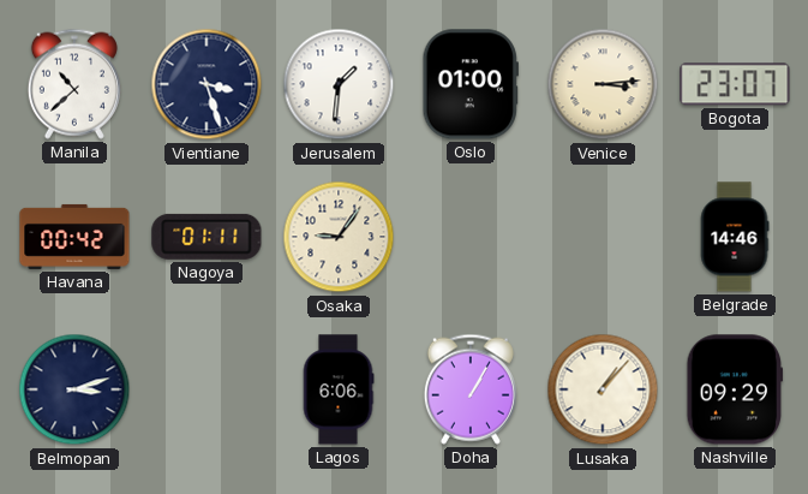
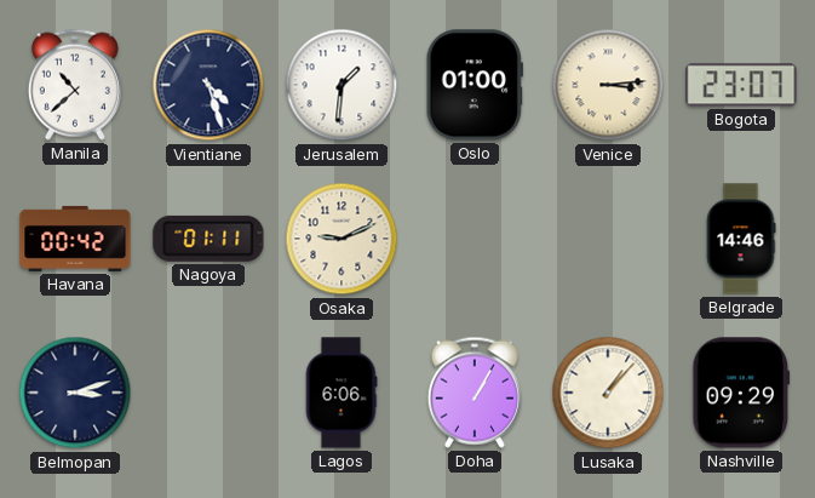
Vientiane: 3:27 -> 4:27
Osaka: 9:06 -> 9:11
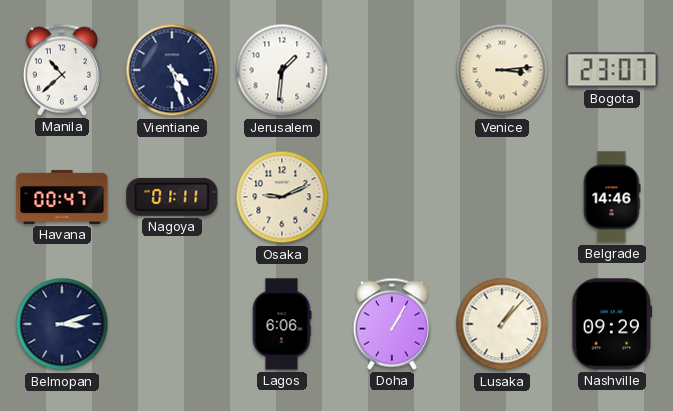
Oslo: 01:00 -> none
Havana: 00:42 -> 00:47
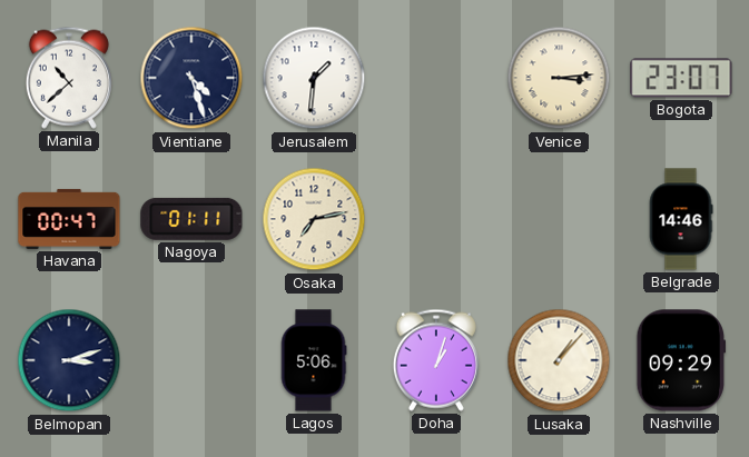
Osaka: 9:11 -> 7:13
Lagos: 6:06 -> 5:06
Doha: 1:05 -> 1:03
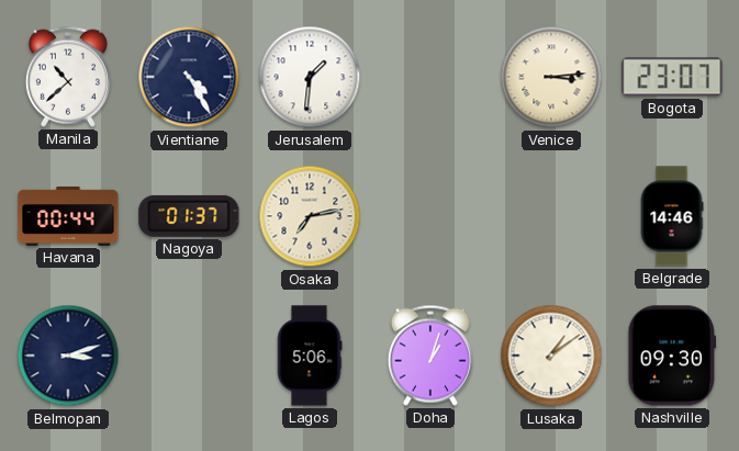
Vientiane: 4:27 -> 4:25
Havana: 00:47 -> 00:44
Nagoya: 01:11 -> 01:37
Lusaka: 1:07 -> 1:09
Nashville: 09:29 -> 09:30
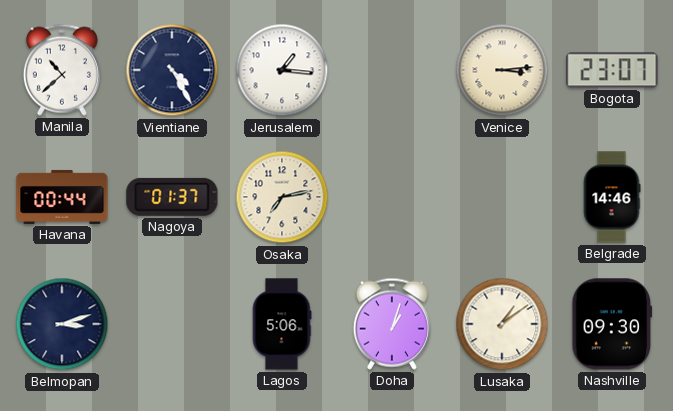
Jerusalem: 1:31 -> 1:16
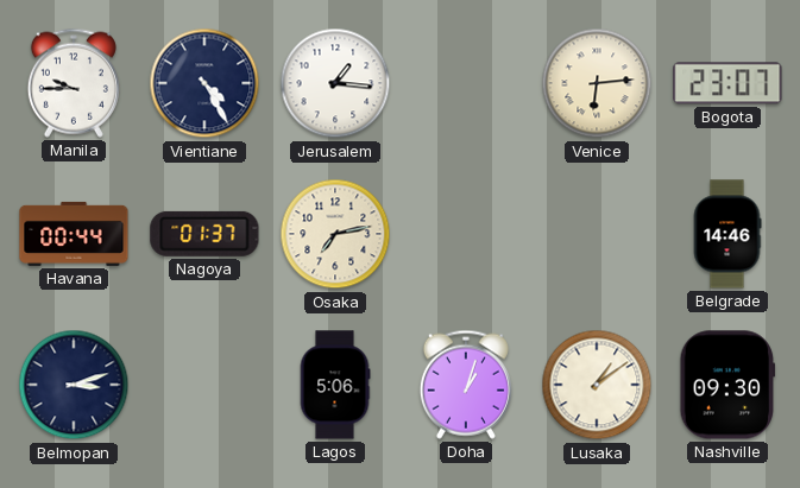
Manila: 10:38 -> 9:45
Venice: 3:14 -> 6:14
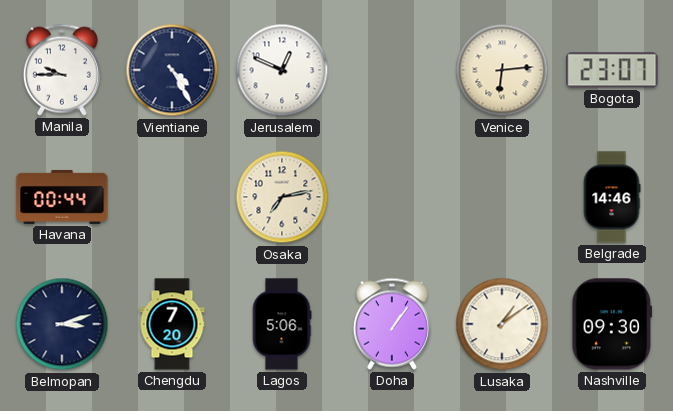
Jerusalem: 1:16 -> 12:49
Nagoya: 01:37 -> none
Chengdu: none -> 7:20
Doha: 1:03 -> 1:06
